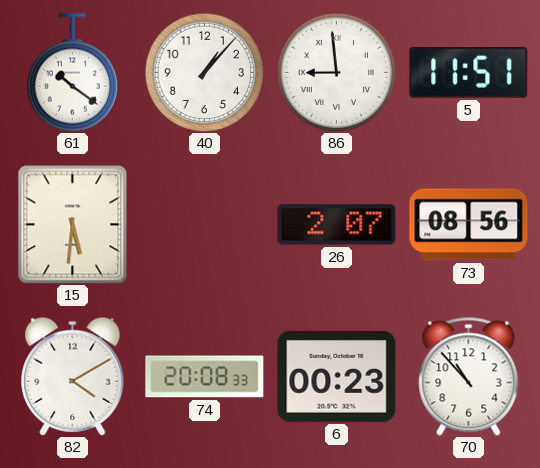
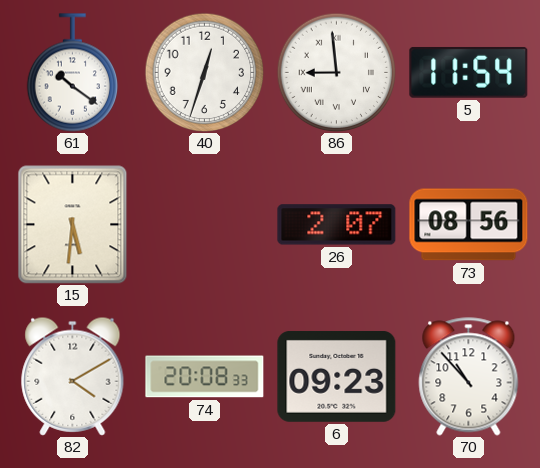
40: 1:07 -> 12:33
5: 11:51 -> 11:54
6: 00:23 -> 09:23
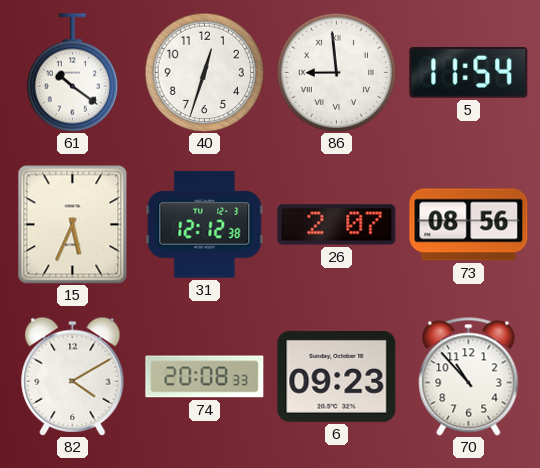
15: 5:31 -> 5:34
31: none -> 12:12
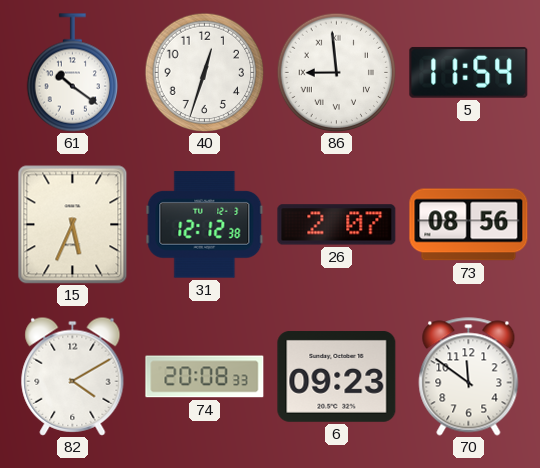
70: 10:53 -> 11:51
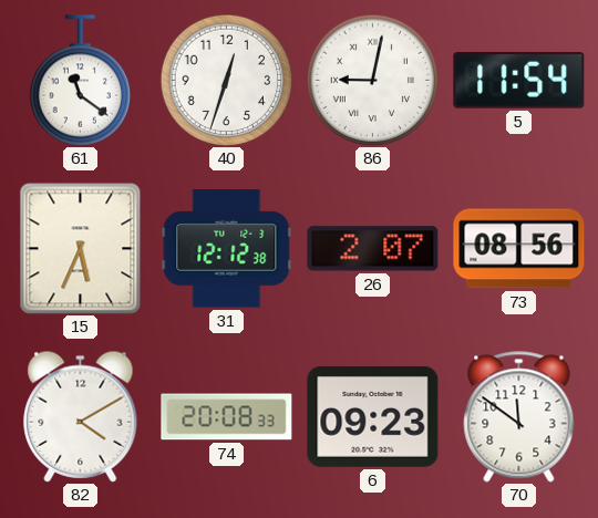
61: 10:21 -> 11:21
86: 8:59 -> 9:02
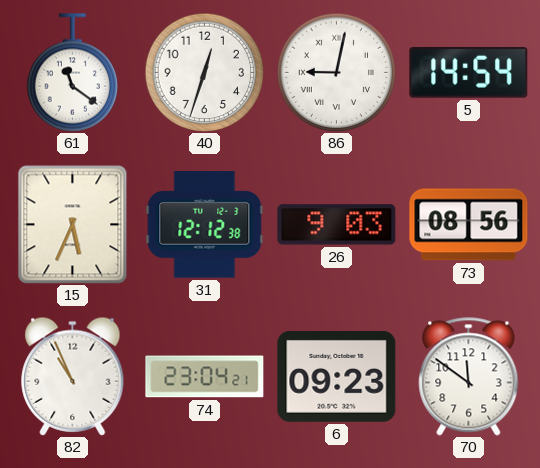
5: 11:54 -> 14:54
26: 2:07 -> 9:03
82: 4:10 -> 10:56
74: 20:08 -> 23:04
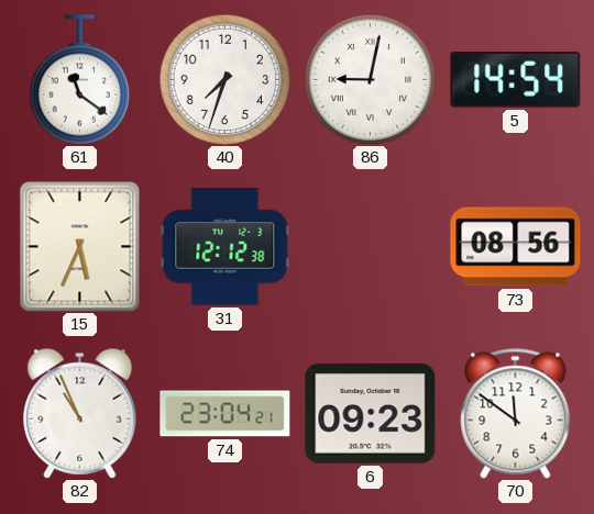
40: 12:33 -> 7:33
26: 9:03 -> none
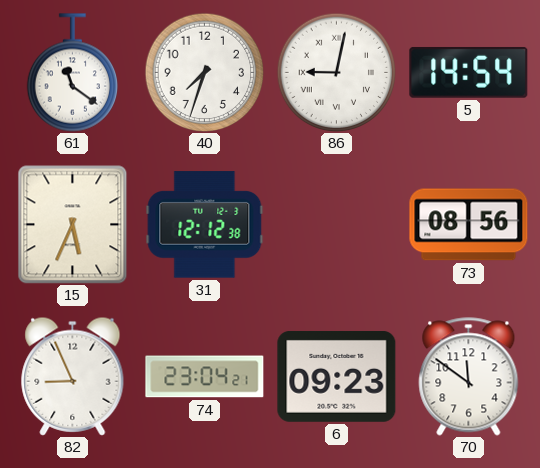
82: 10:56 -> 8:56
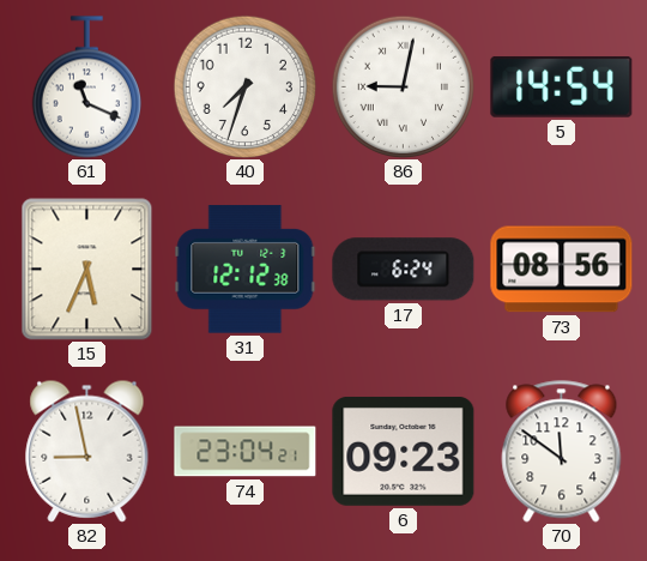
61: 11:21 -> 11:19
17: none -> 6:24
82: 8:56 -> 8:58
